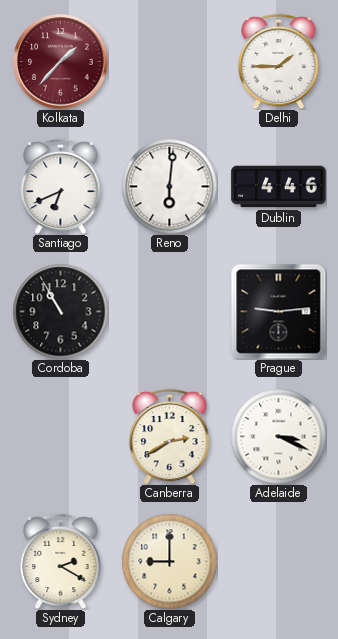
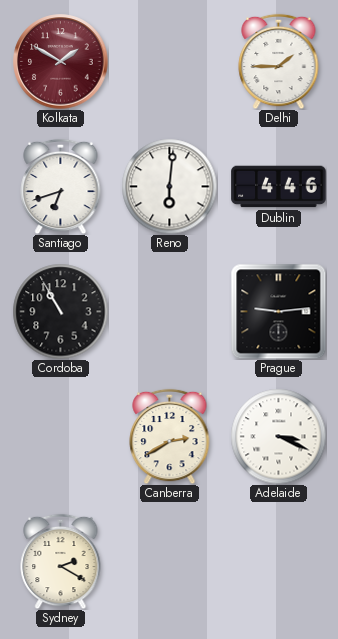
Kolkata: 1:37 -> 1:50
Santiago: 6:41 -> 6:42
Calgary: 9:00 -> none
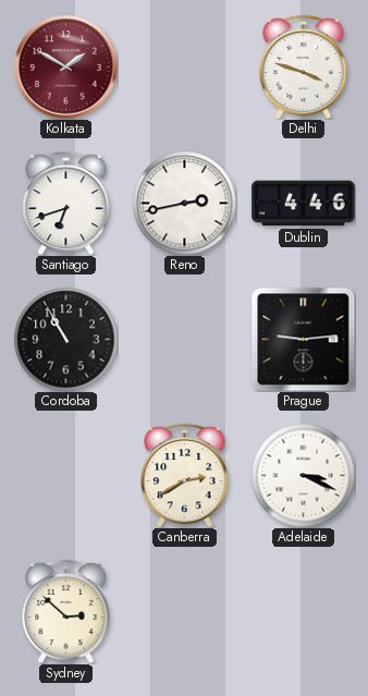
Delhi: 1:45 -> 3:48
Reno: 6:01 -> 2:43
Sydney: 2:20 -> 2:52
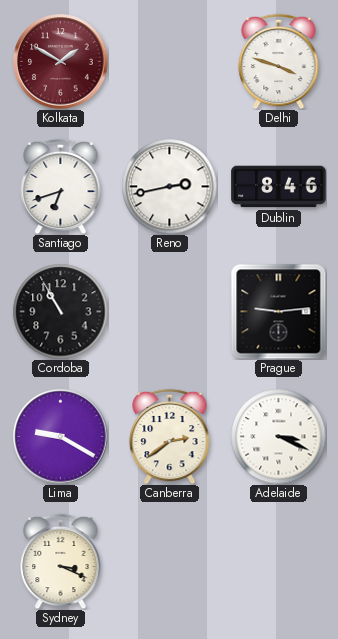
Dublin: 4:46 -> 8:46
Lima: none -> 9:20
Canberra: 2:40 -> 2:39
Sydney: 2:52 -> 3:19
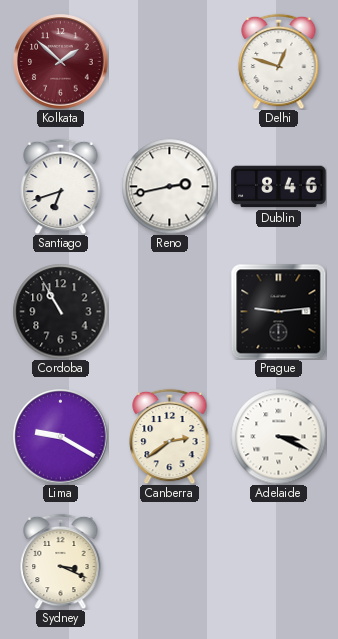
Kolkata: 1:50 -> 1:52
Delhi: 3:48 -> 12:48
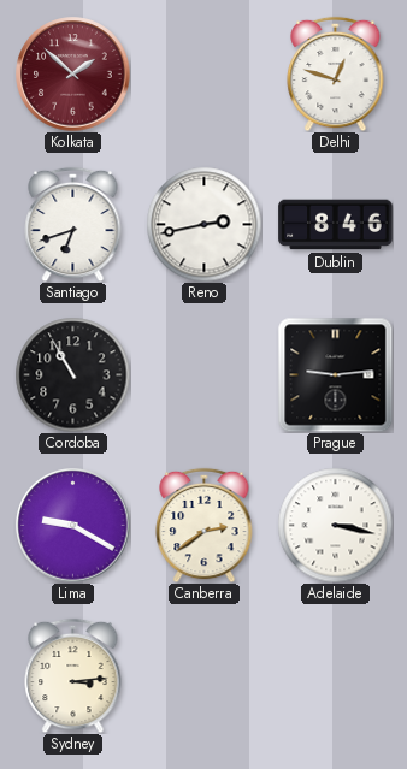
Adelaide: 3:19 -> 3:17
Sydney: 3:19 -> 3:14
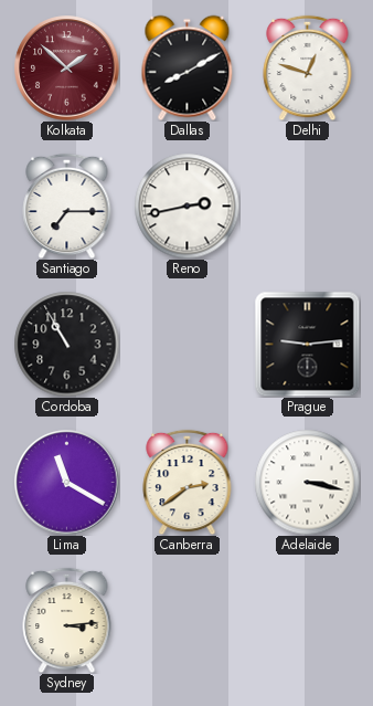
Dallas: none -> 8:10
Santiago: 6:42 -> 7:15
Dublin: 8:46 -> none
Lima: 9:20 -> 11:20
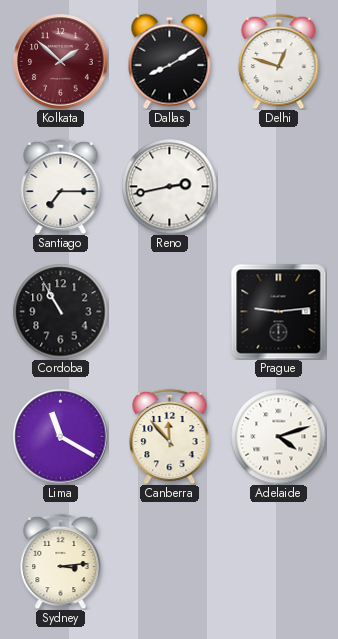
Canberra: 2:39 -> 11:53
Adelaide: 3:17 -> 4:12
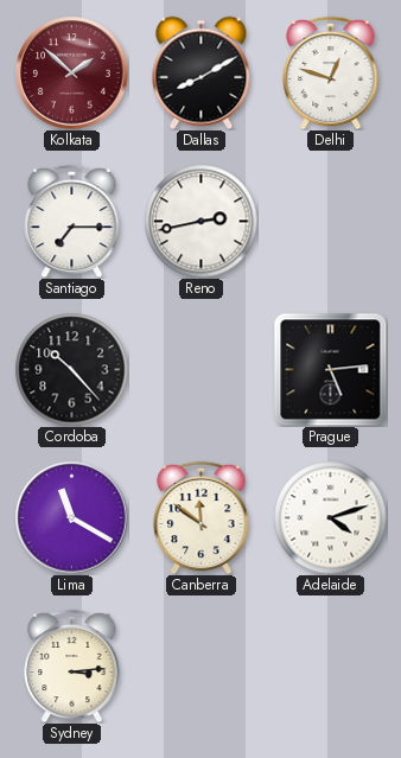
Cordoba: 10:55 -> 10:23
Prague: 9:14 -> 5:14
Canberra: 11:53 -> 11:51
